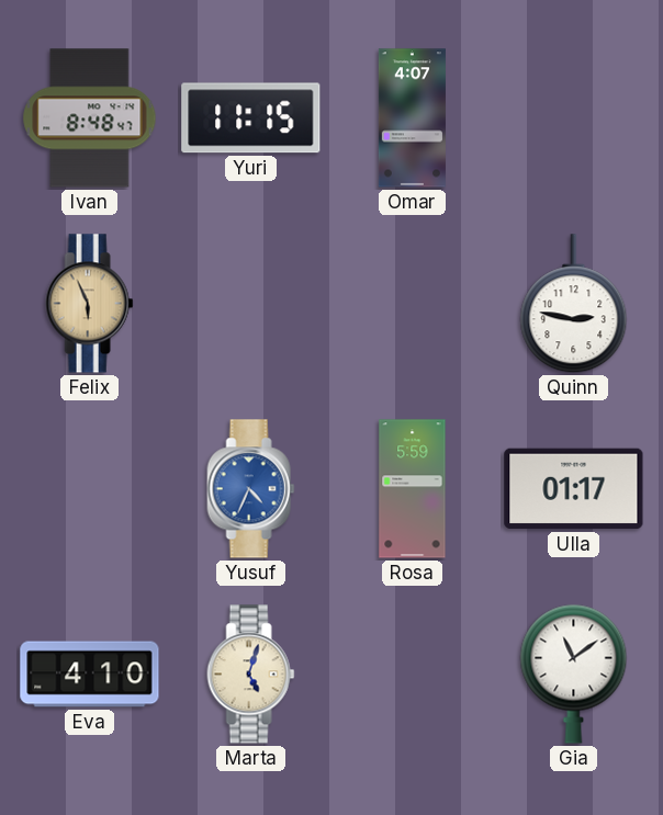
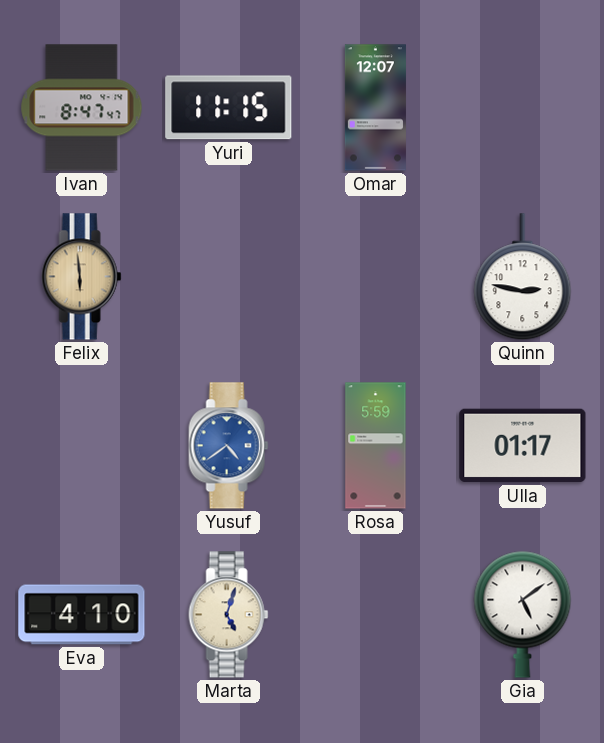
Ivan: 8:48 -> 8:47
Omar: 4:07 -> 12:07
Felix: 5:56 -> 5:59
Yusuf: 4:34 -> 4:39
Gia: 11:09 -> 5:09
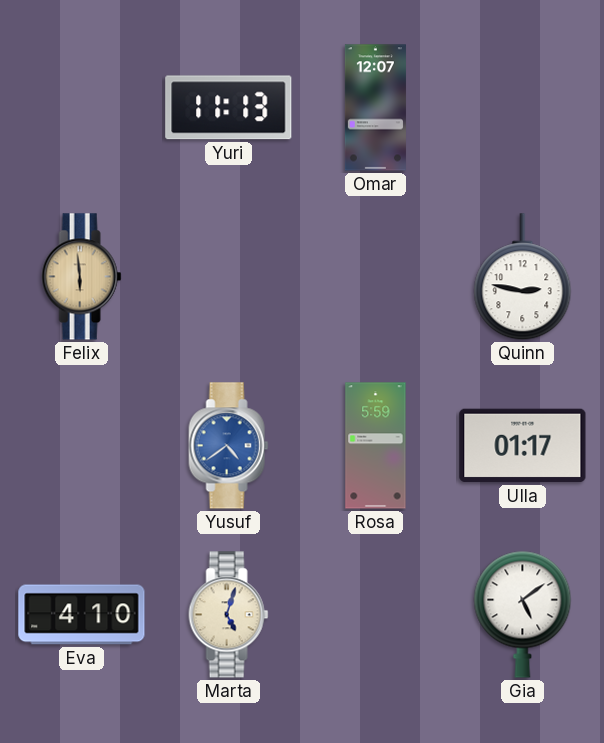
Ivan: 8:47 -> none
Yuri: 11:15 -> 11:13
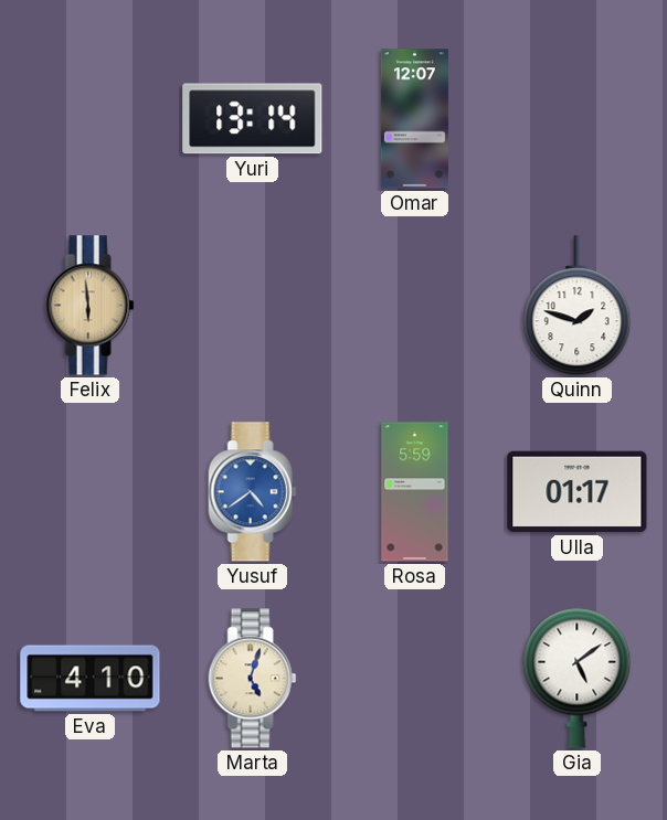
Yuri: 11:13 -> 13:14
Quinn: 2:47 -> 1:48
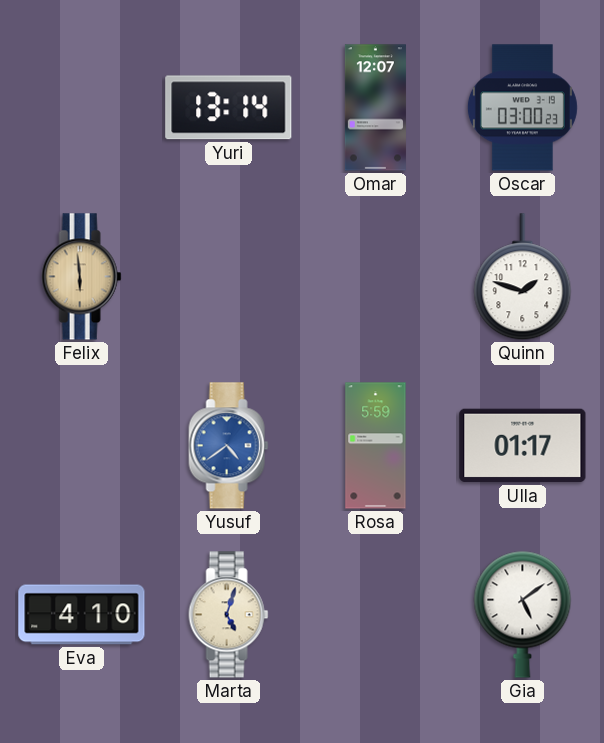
Oscar: none -> 03:00
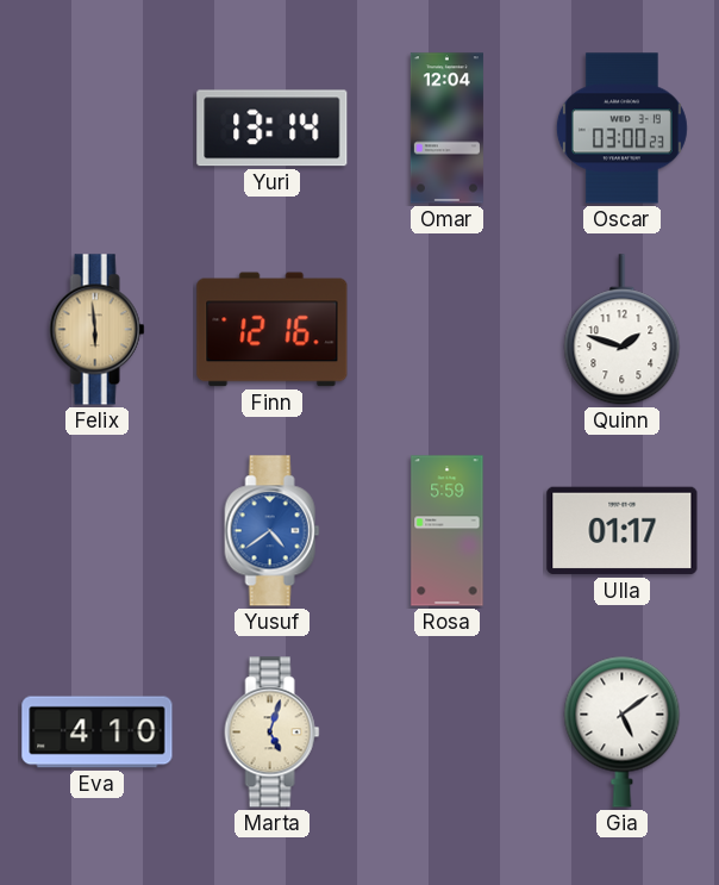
Omar: 12:07 -> 12:04
Finn: none -> 12:16
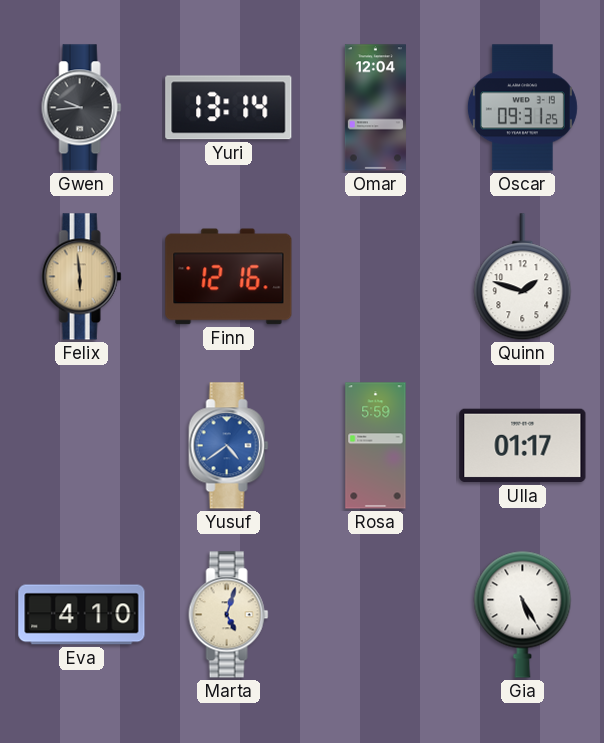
Gwen: none -> 9:44
Oscar: 03:00 -> 09:31
Gia: 5:09 -> 5:25
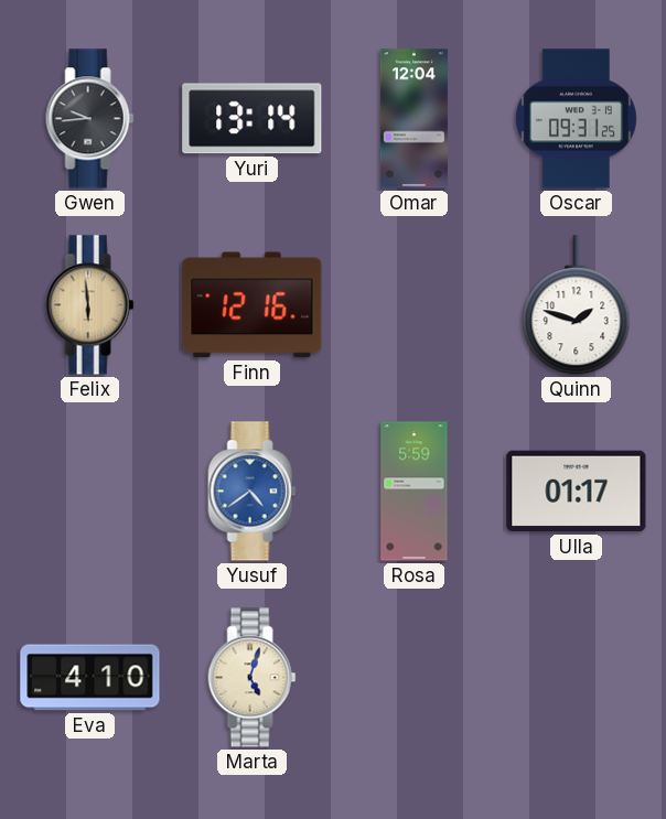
Gia: 5:25 -> none
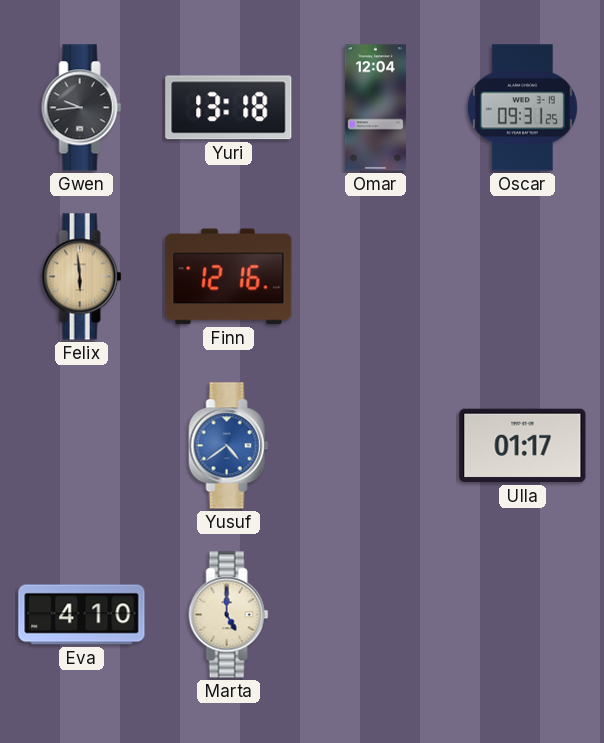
Yuri: 13:14 -> 13:18
Quinn: 1:48 -> none
Rosa: 5:59 -> none
Marta: 5:03 -> 5:00
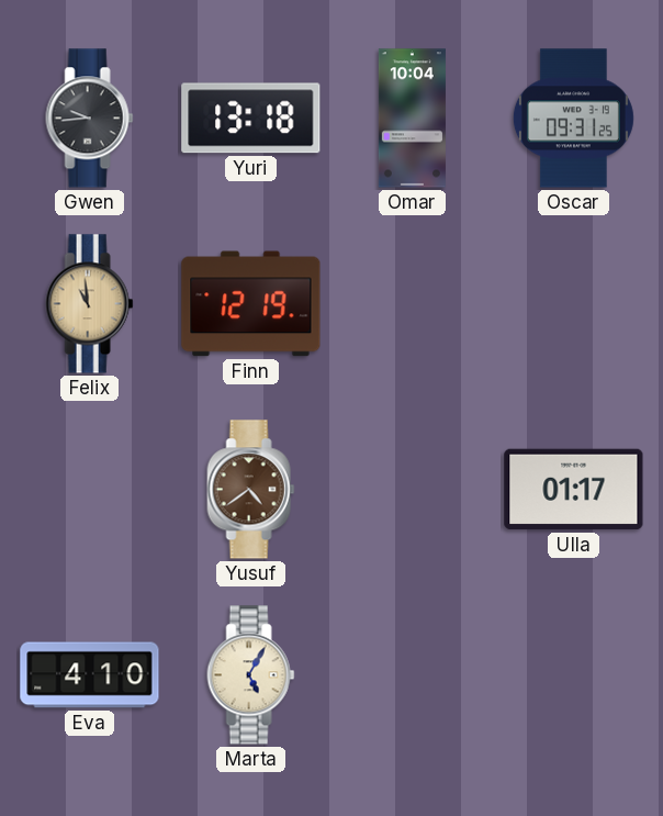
Omar: 12:04 -> 10:04
Felix: 5:59 -> 10:59
Finn: 12:16 -> 12:19
Yusuf dial: blue -> brown
Marta: 5:00 -> 5:05
